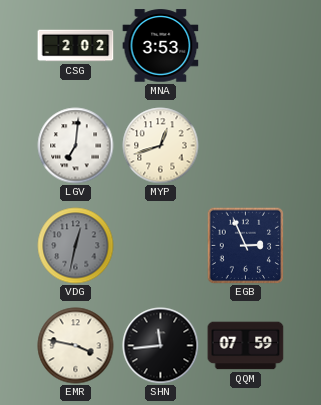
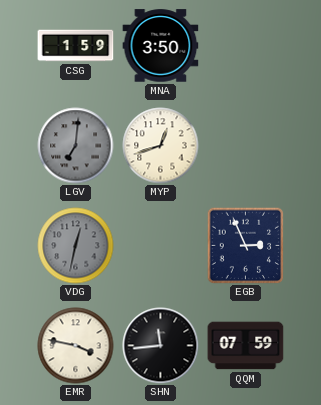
CSG: 2:02 -> 1:59
MNA: 3:53 -> 3:50
LGV dial: white -> grey
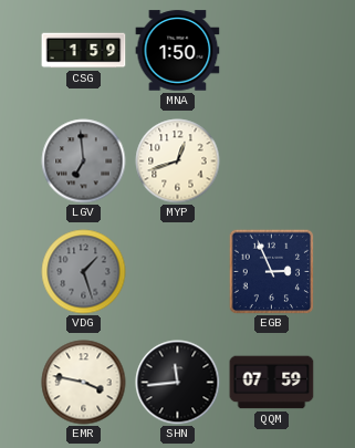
MNA: 3:50 -> 1:50
LGV: 7:01 -> 6:59
VDG: 12:32 -> 1:27
